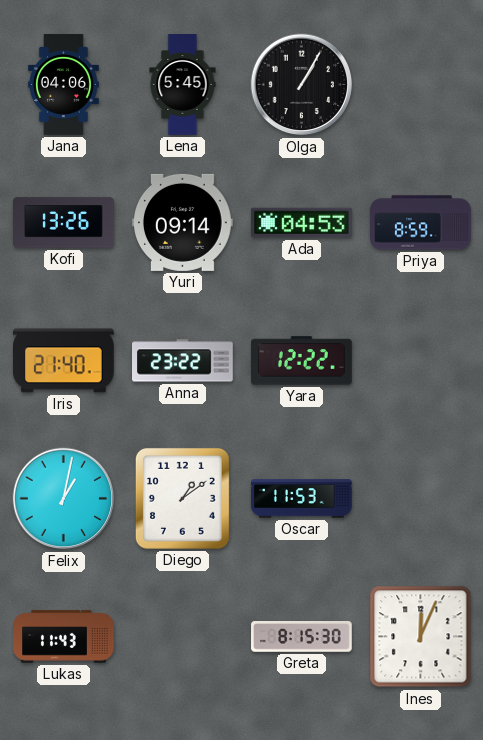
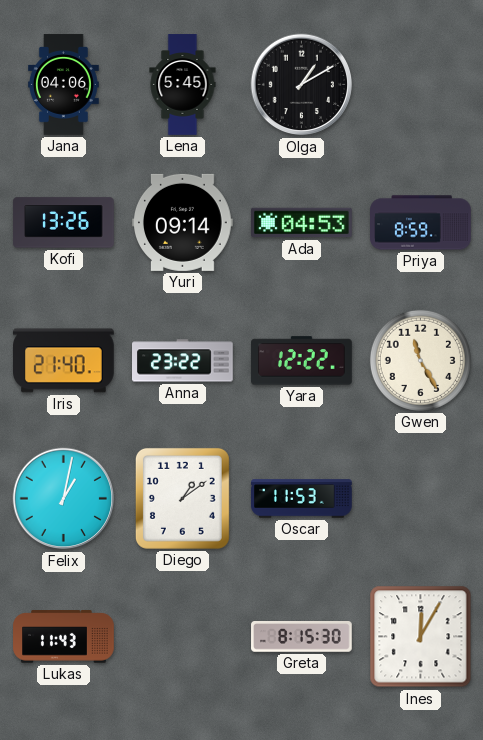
Olga: 1:05 -> 1:10
Gwen: none -> 11:25
Ines: 12:04 -> 12:05
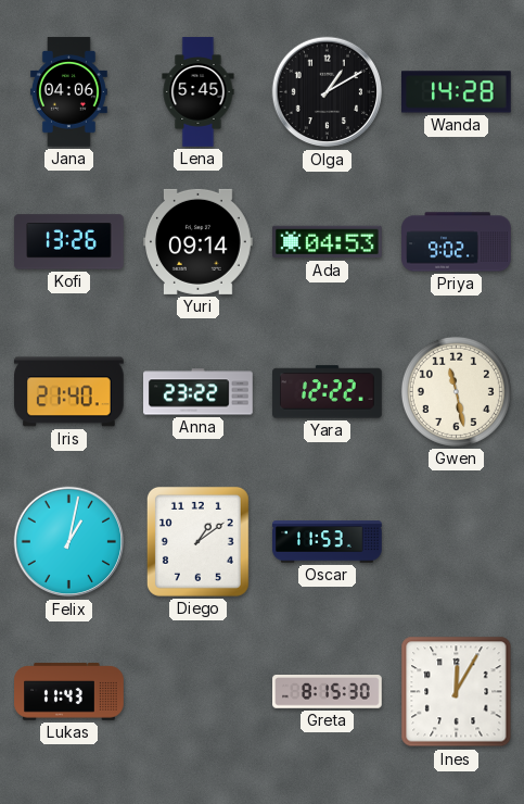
Wanda: none -> 14:28
Priya: 8:59 -> 9:02
Gwen: 11:25 -> 11:28
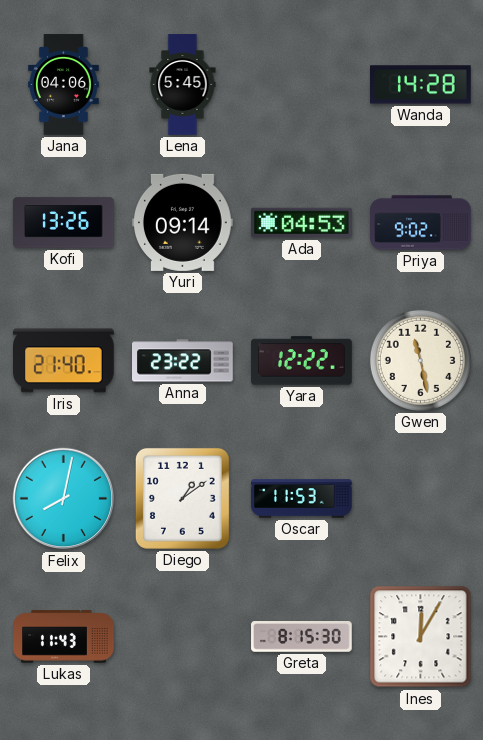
Olga: 1:10 -> none
Felix: 1:02 -> 8:02
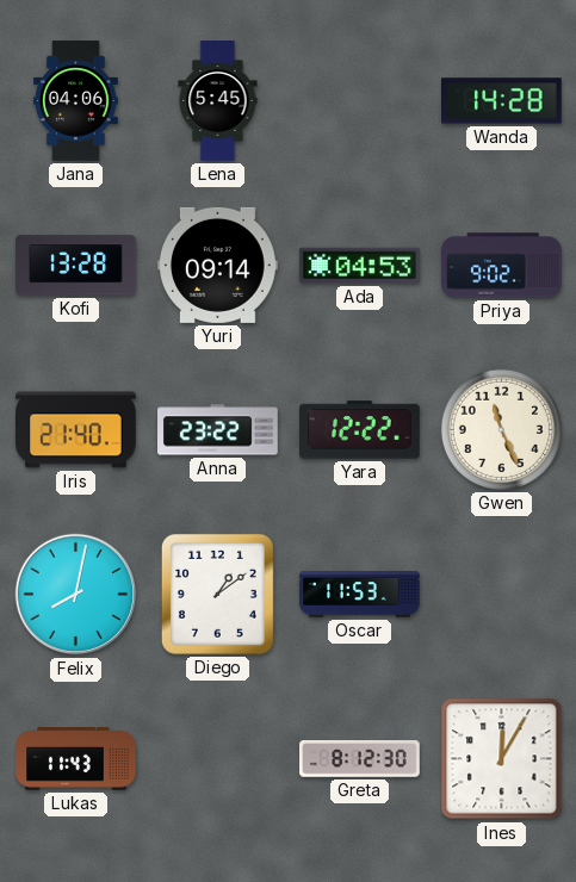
Kofi: 13:26 -> 13:28
Gwen: 11:28 -> 11:26
Greta: 8:15 -> 8:12
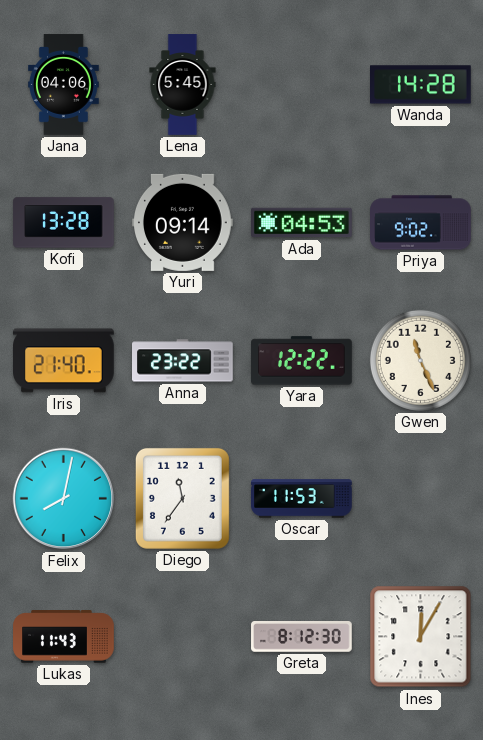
Diego: 1:09 -> 11:36
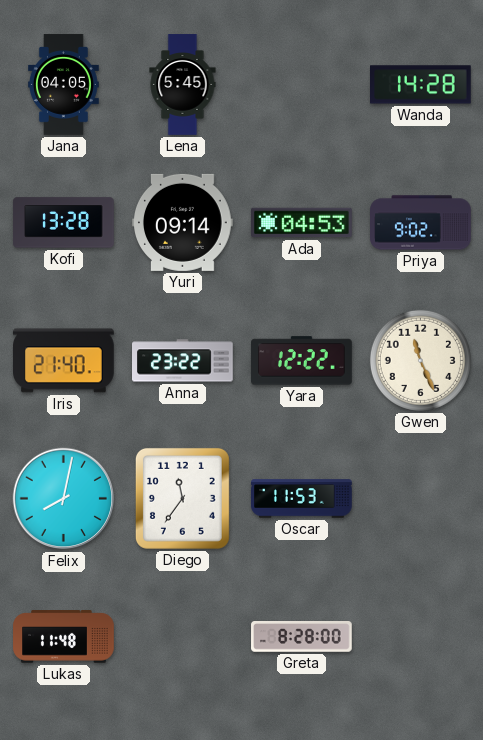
Jana: 04:06 -> 04:05
Lukas: 11:43 -> 11:48
Greta: 8:12 -> 8:28
Ines: 12:05 -> none
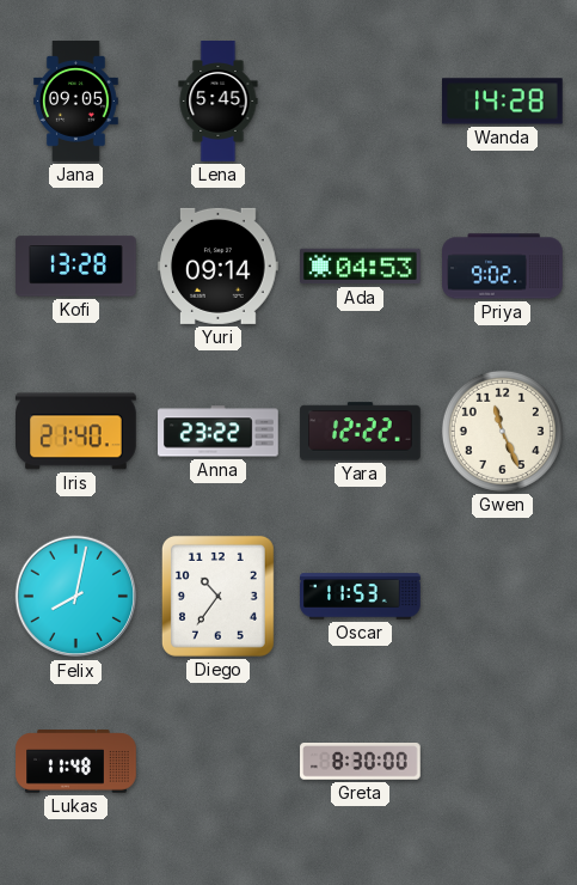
Jana: 04:05 -> 09:05
Diego: 11:36 -> 10:36
Greta: 8:28 -> 8:30
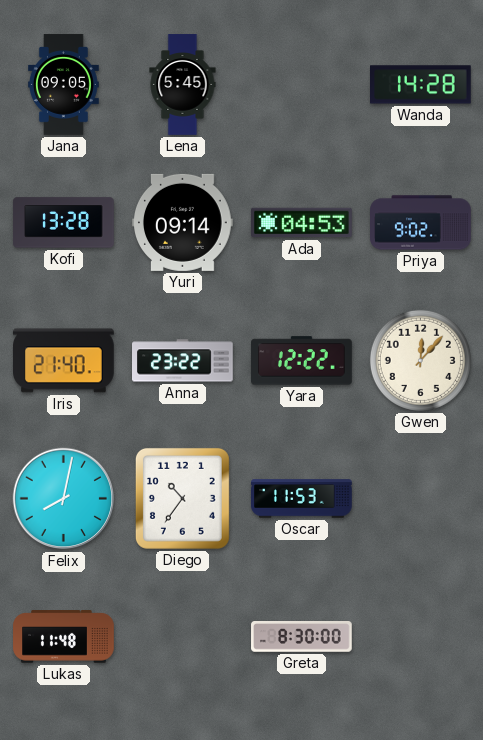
Gwen: 11:26 -> 12:07
